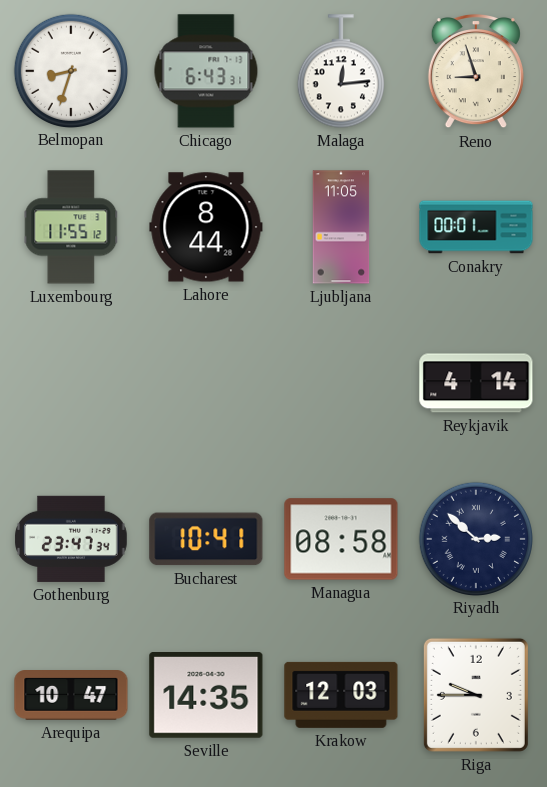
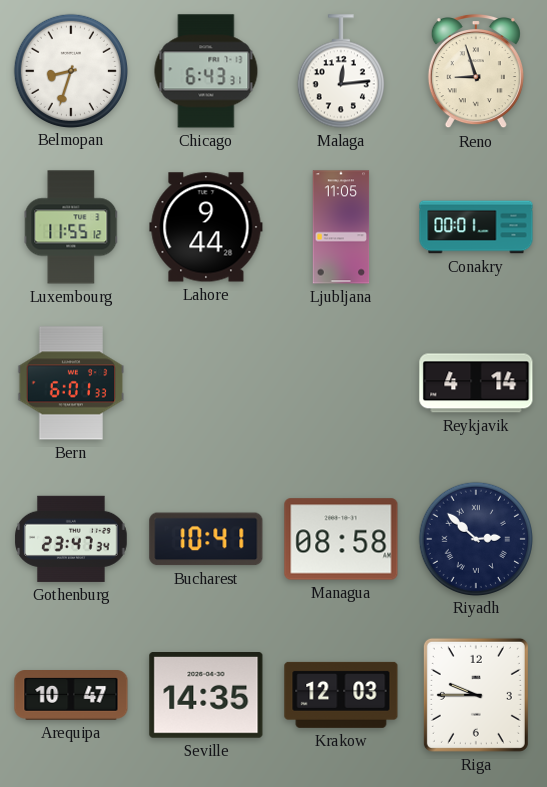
Lahore: 8:44 -> 9:44
Bern: none -> 6:01
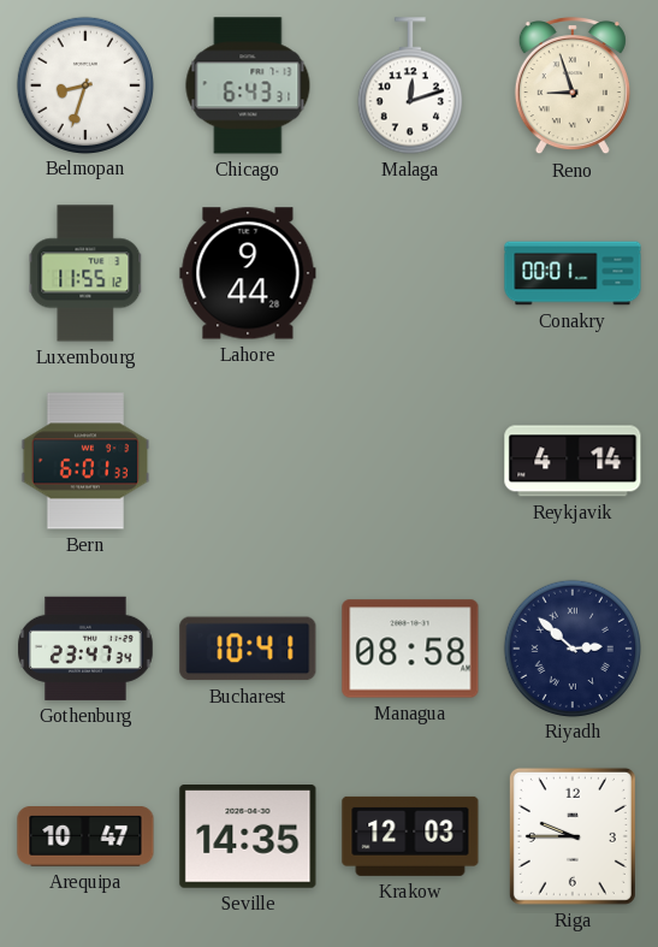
Malaga: 12:14 -> 12:12
Ljubljana: 11:05 -> none
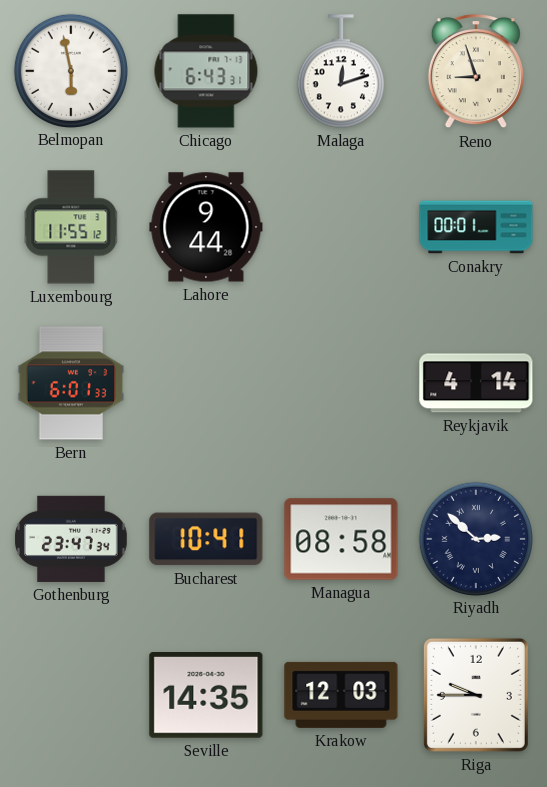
Belmopan: 8:33 -> 5:58
Arequipa: 10:47 -> none
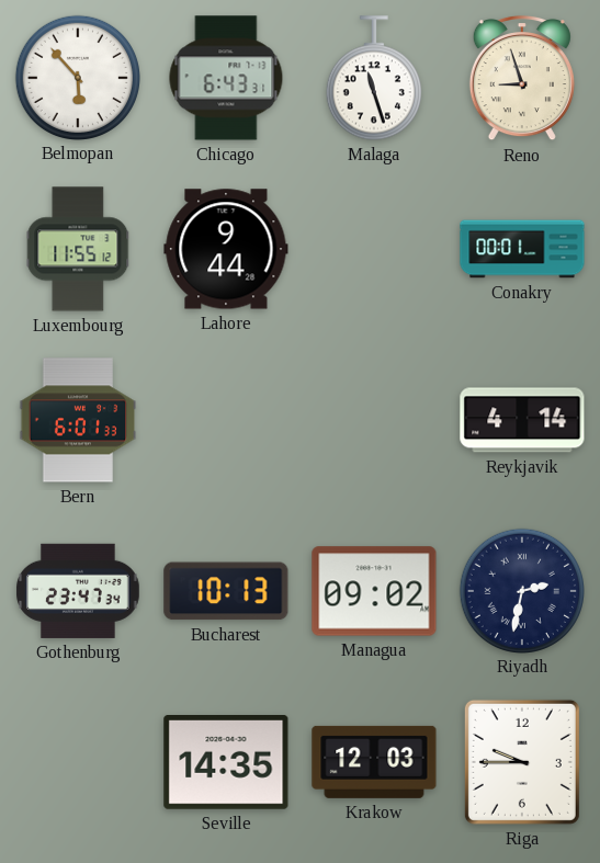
Belmopan: 5:58 -> 5:53
Malaga: 12:12 -> 11:27
Bucharest: 10:41 -> 10:13
Managua: 08:58 -> 09:02
Riyadh: 2:52 -> 2:32
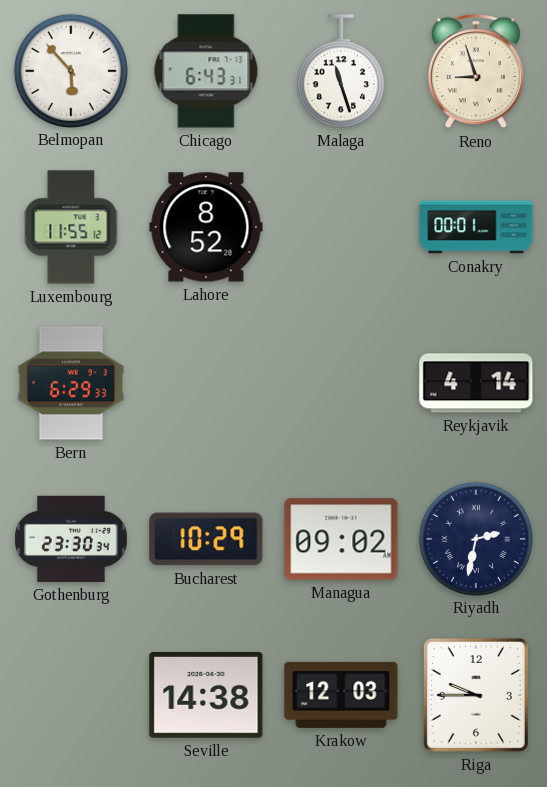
Lahore: 9:44 -> 8:52
Bern: 6:01 -> 6:29
Gothenburg: 23:47 -> 23:30
Bucharest: 10:13 -> 10:29
Seville: 14:35 -> 14:38
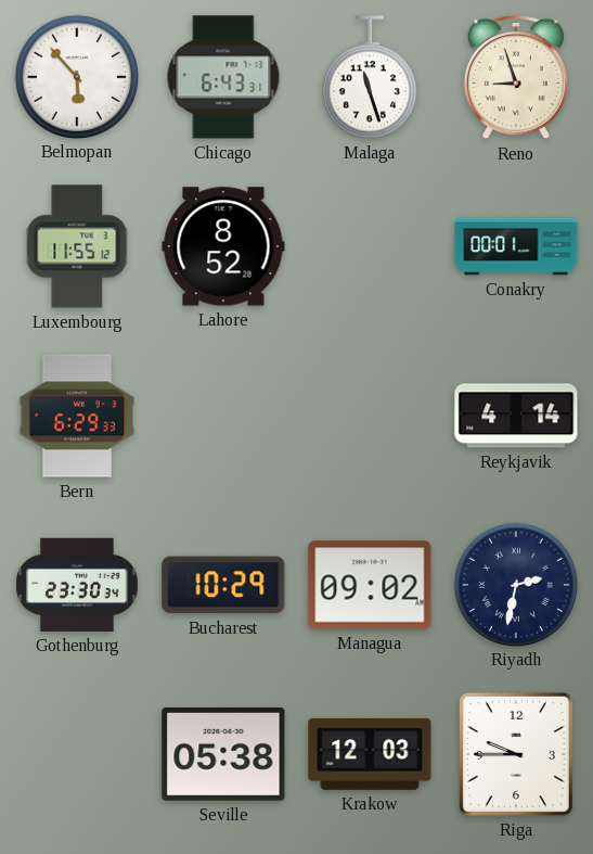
Seville: 14:38 -> 05:38
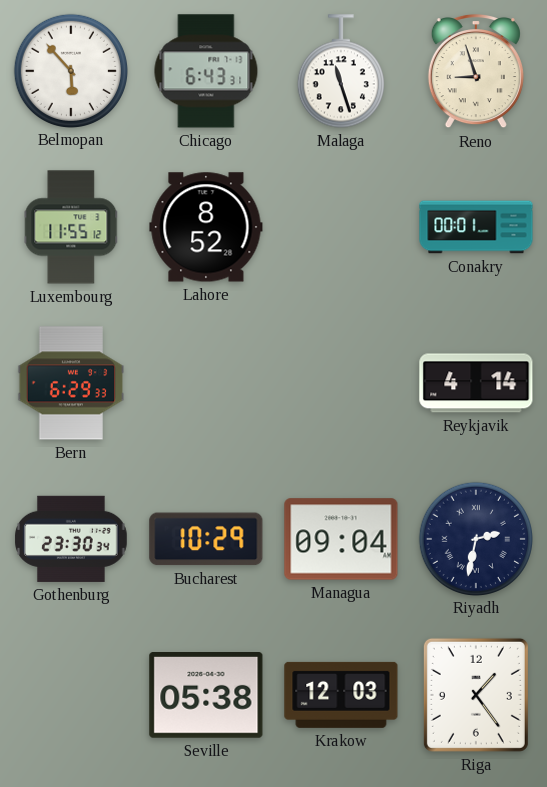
Managua: 09:02 -> 09:04
Riga: 9:45 -> 1:24
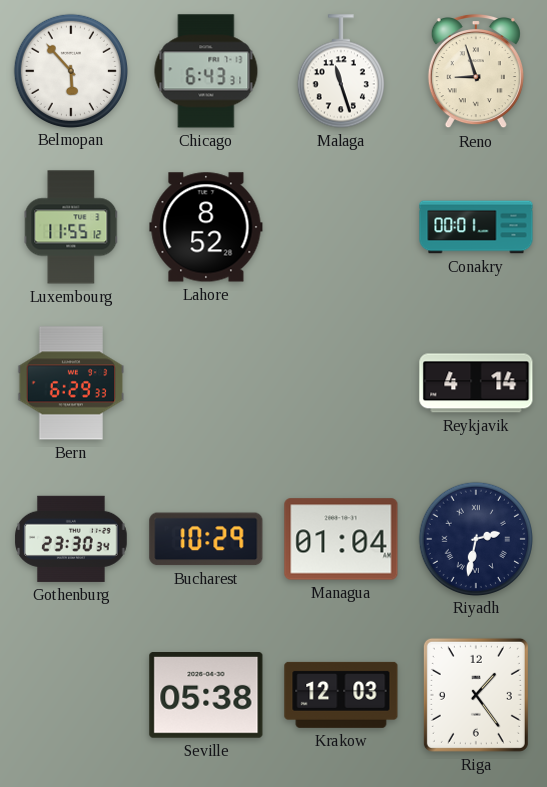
Managua: 09:04 -> 01:04
